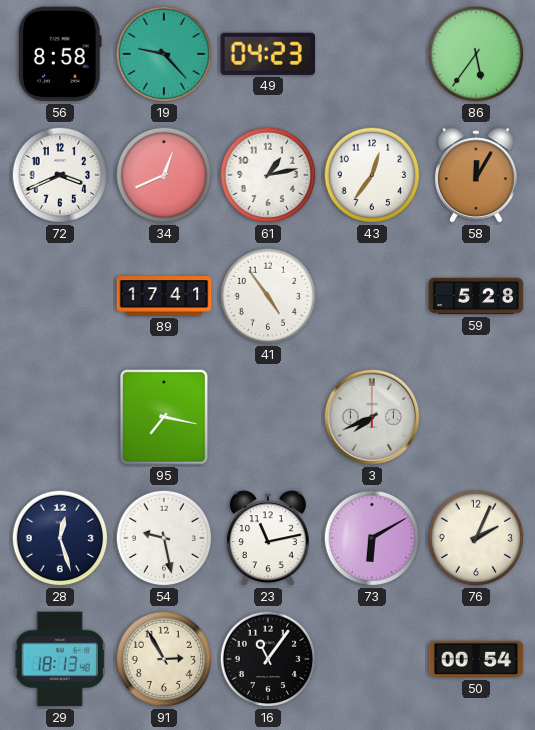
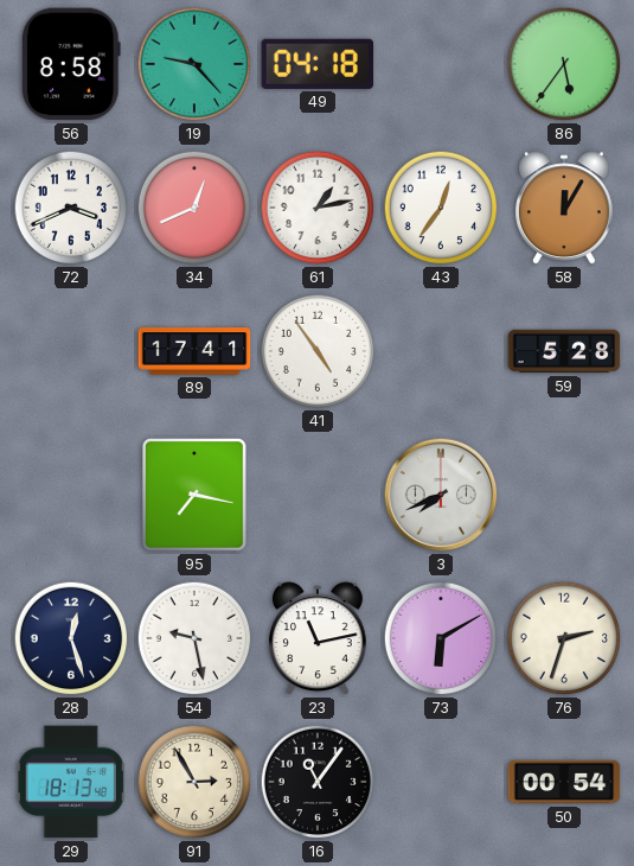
49: 04:23 -> 04:18
76: 2:04 -> 2:33
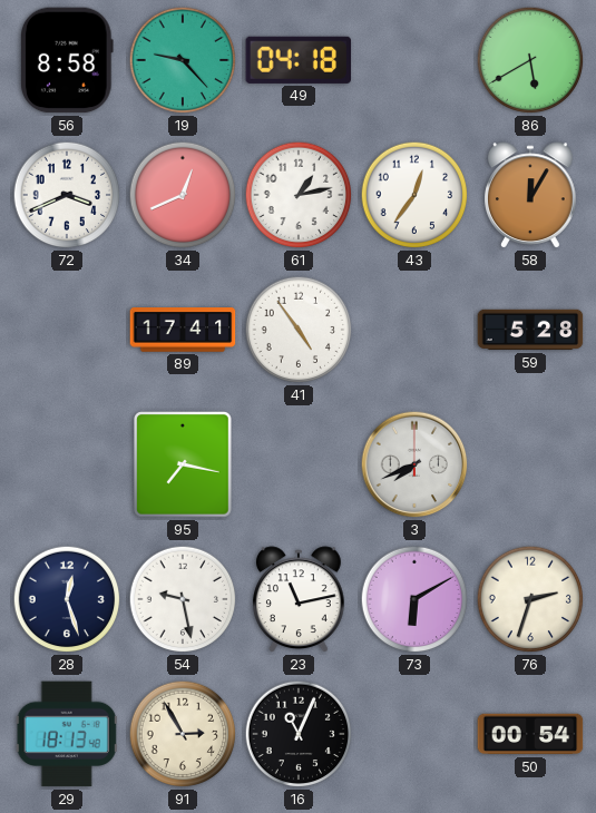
86: 5:36 -> 5:40
16: 11:06 -> 11:04
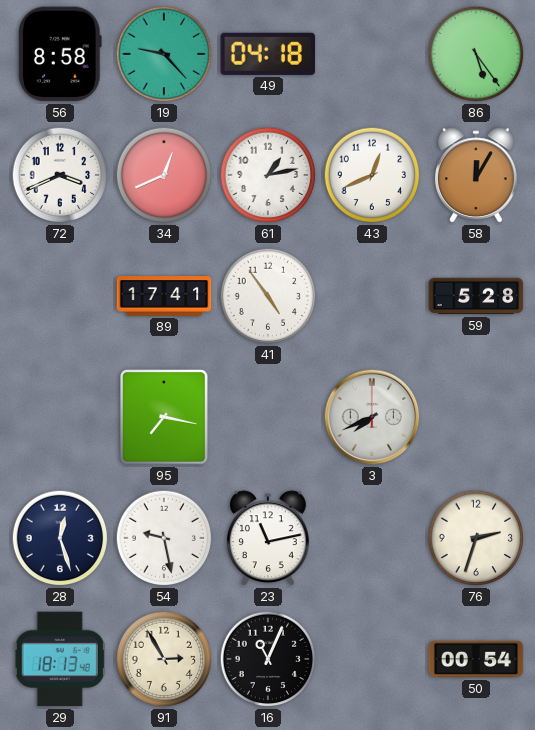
86: 5:40 -> 5:24
43: 12:36 -> 12:41
73: 6:10 -> none
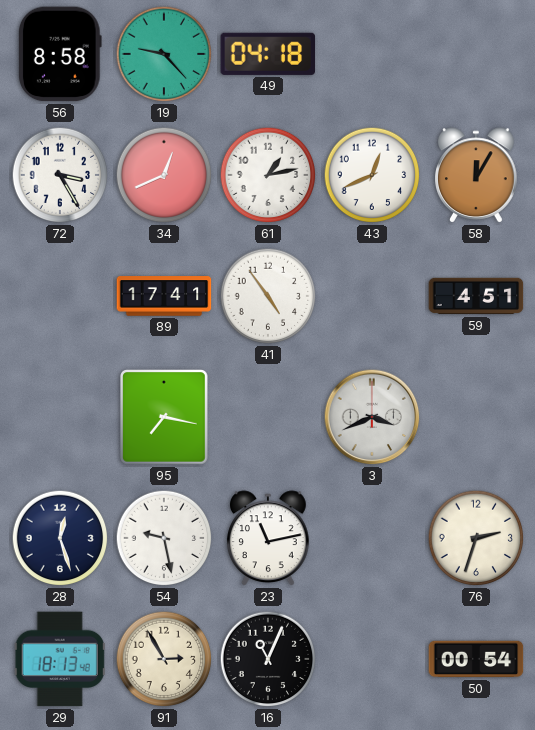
86: 5:24 -> none
72: 3:41 -> 3:25
59: 5:28 -> 4:51
3: 7:41 -> 3:41
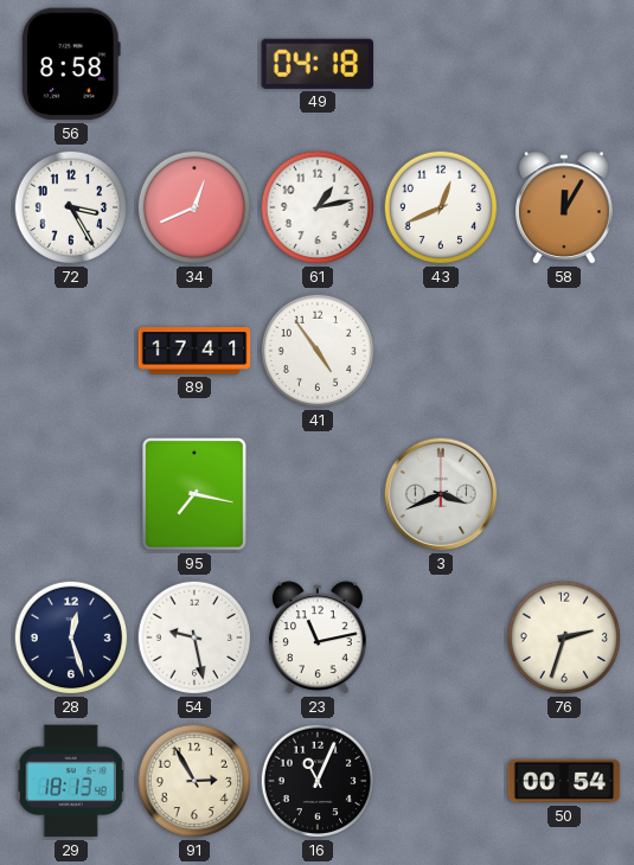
19: 9:23 -> none
59: 4:51 -> none
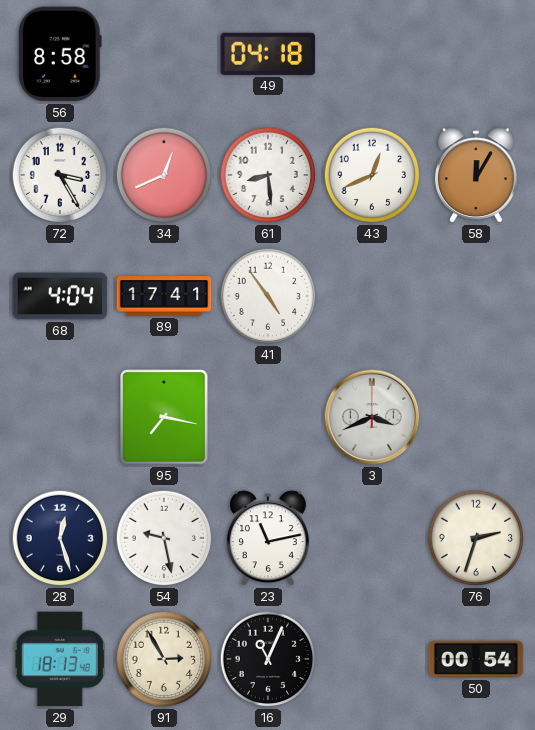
61: 1:13 -> 8:29
68: none -> 4:04
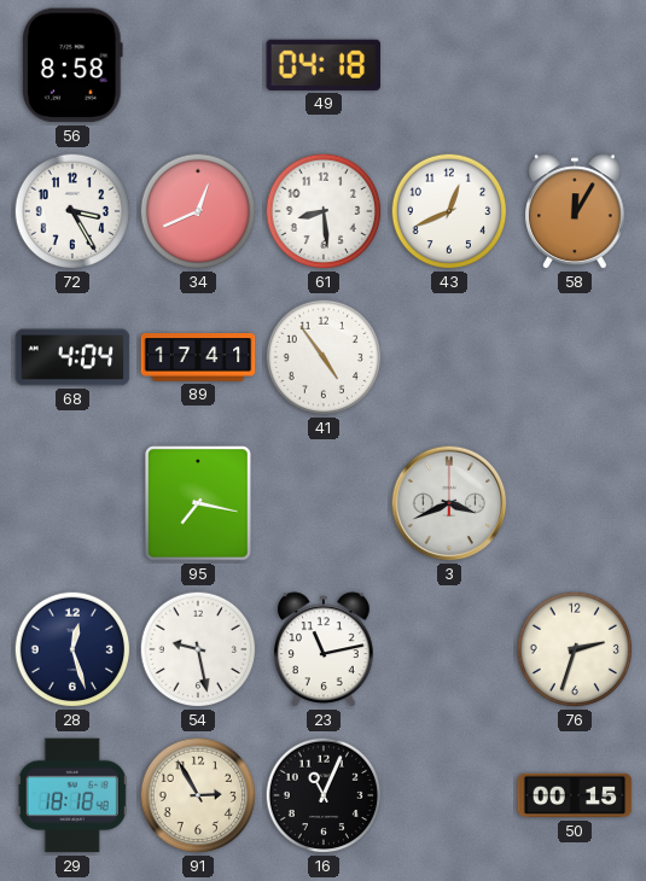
29: 18:13 -> 18:18
50: 00:54 -> 00:15
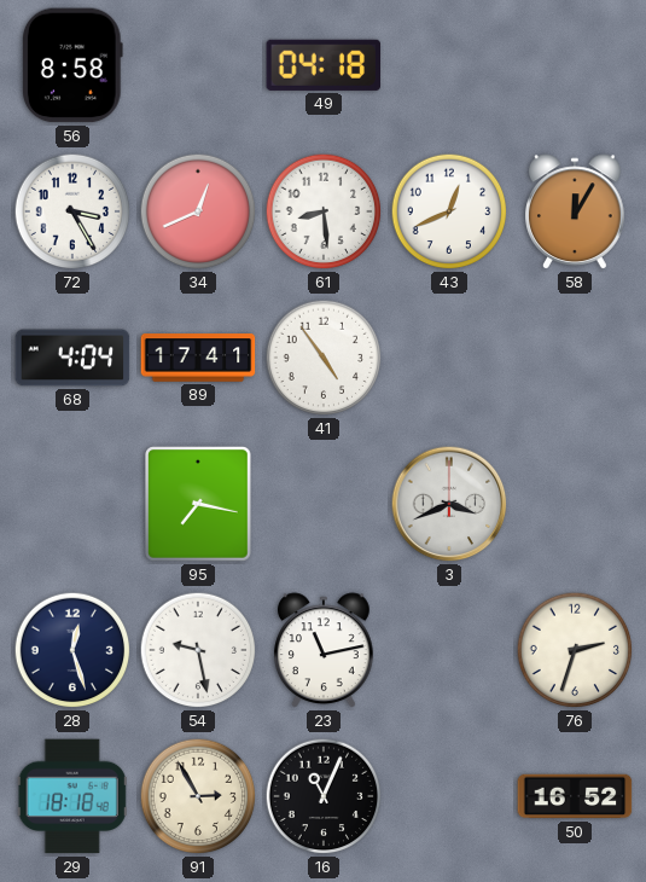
50: 00:15 -> 16:52
